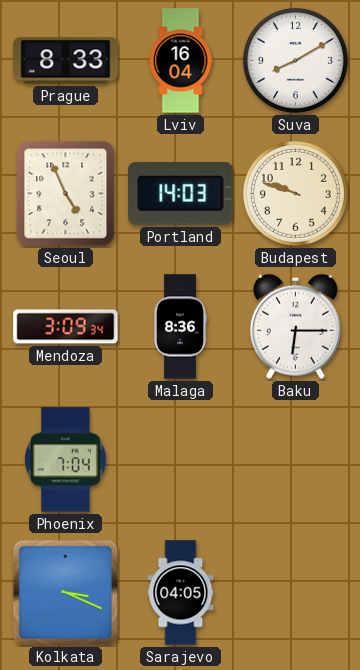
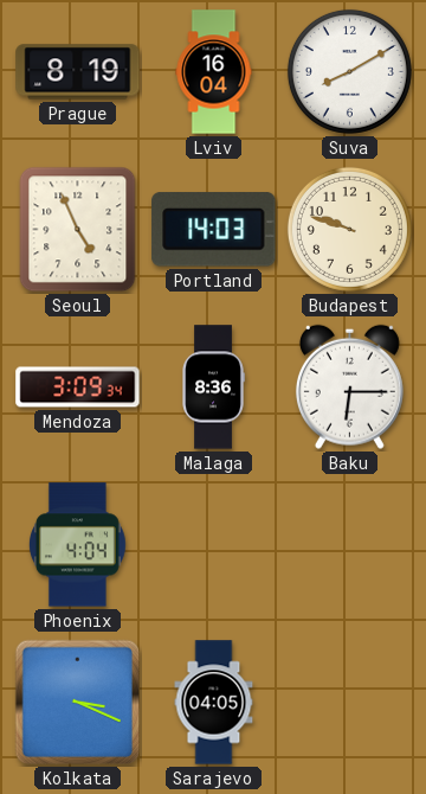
Prague: 8:33 -> 8:19
Phoenix: 7:04 -> 4:04
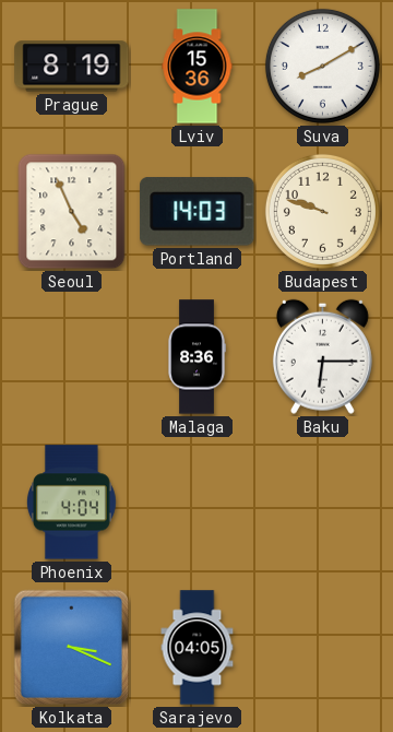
Lviv: 16:04 -> 15:36
Mendoza: 3:09 -> none
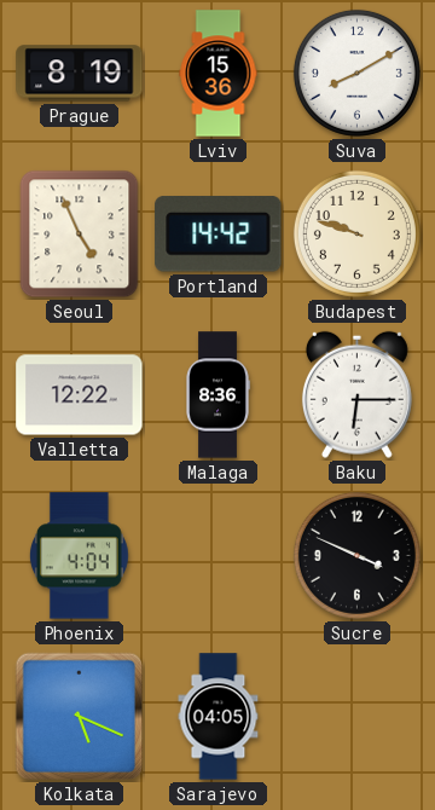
Portland: 14:03 -> 14:42
Valletta: none -> 12:22
Sucre: none -> 3:49
Kolkata: 3:19 -> 5:19
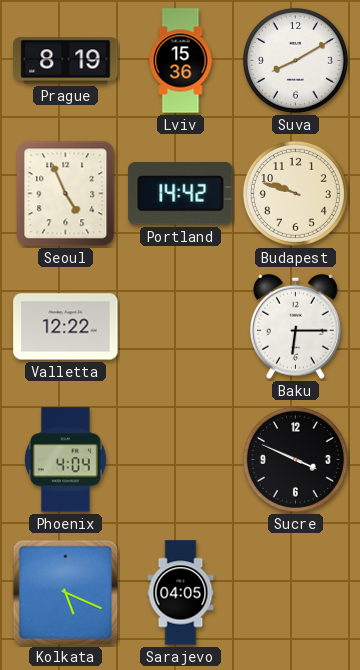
Malaga: 8:36 -> none
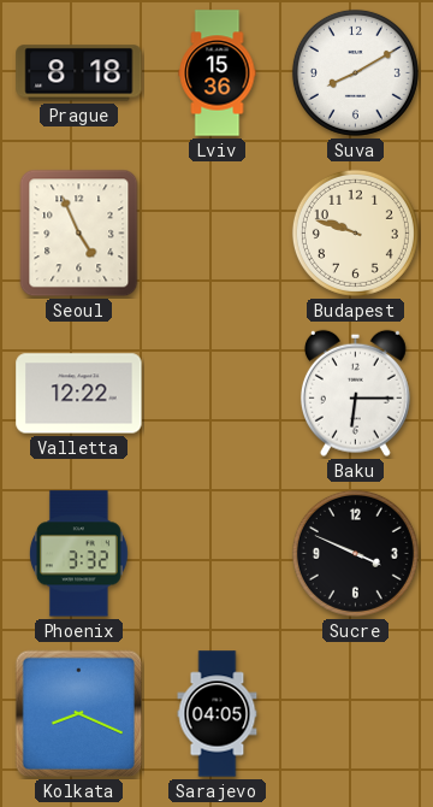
Prague: 8:19 -> 8:18
Portland: 14:42 -> none
Phoenix: 4:04 -> 3:32
Kolkata: 5:19 -> 8:19
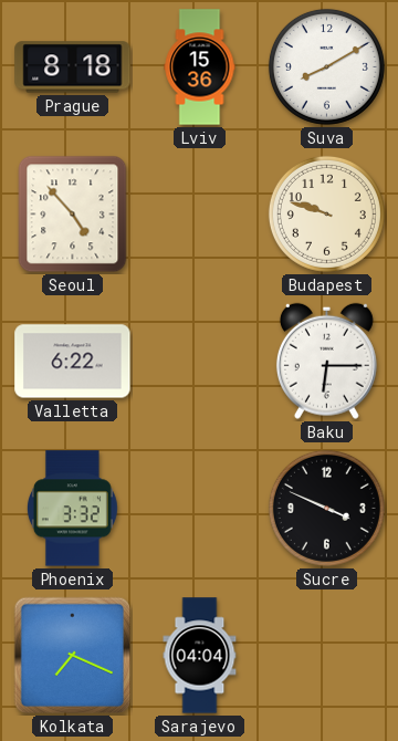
Seoul: 4:56 -> 4:53
Valletta: 12:22 -> 6:22
Kolkata: 8:19 -> 7:19
Sarajevo: 04:05 -> 04:04
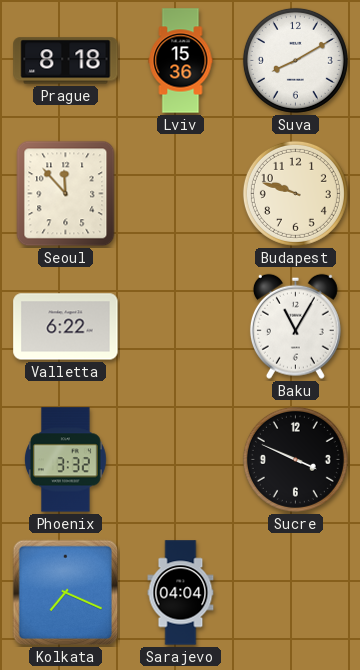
Seoul: 4:53 -> 11:53
Baku: 6:15 -> 11:05
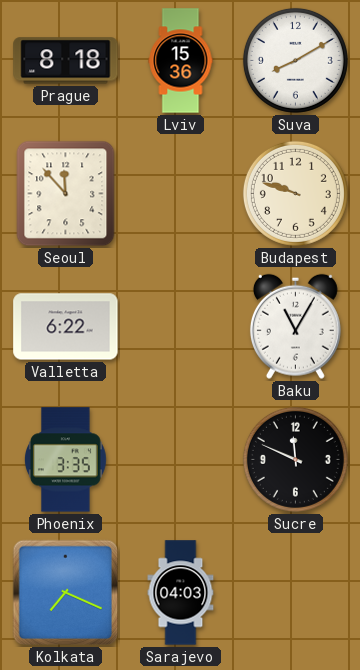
Phoenix: 3:32 -> 3:35
Sucre: 3:49 -> 11:49
Sarajevo: 04:04 -> 04:03
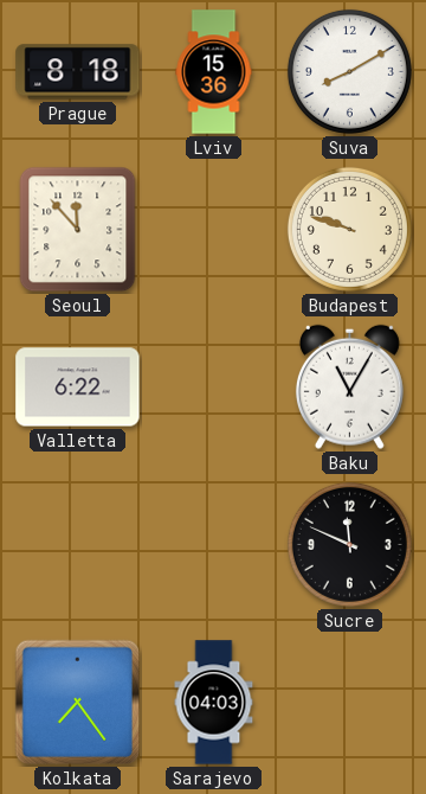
Phoenix: 3:35 -> none
Kolkata: 7:19 -> 7:24
